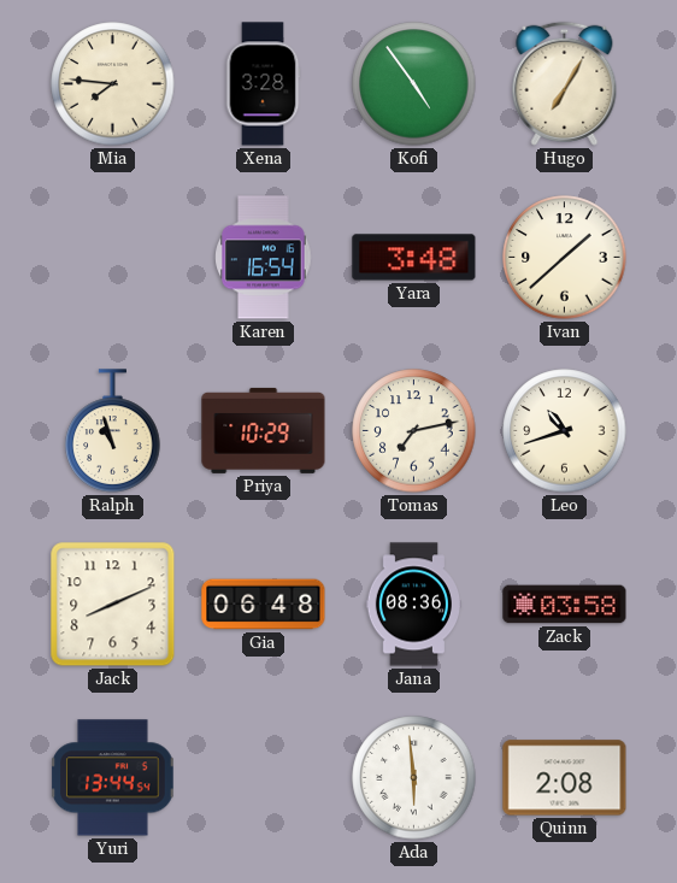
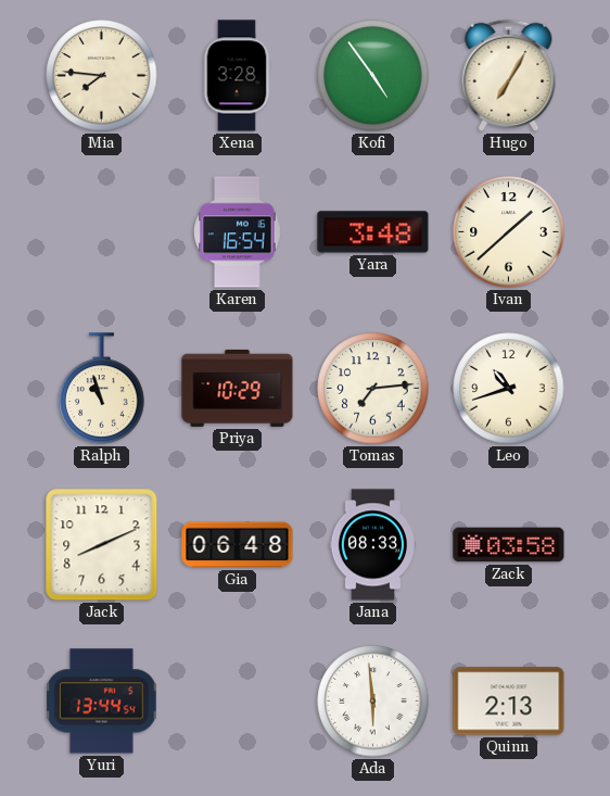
Tomas: 7:13 -> 7:14
Jana: 08:36 -> 08:33
Quinn: 2:08 -> 2:13
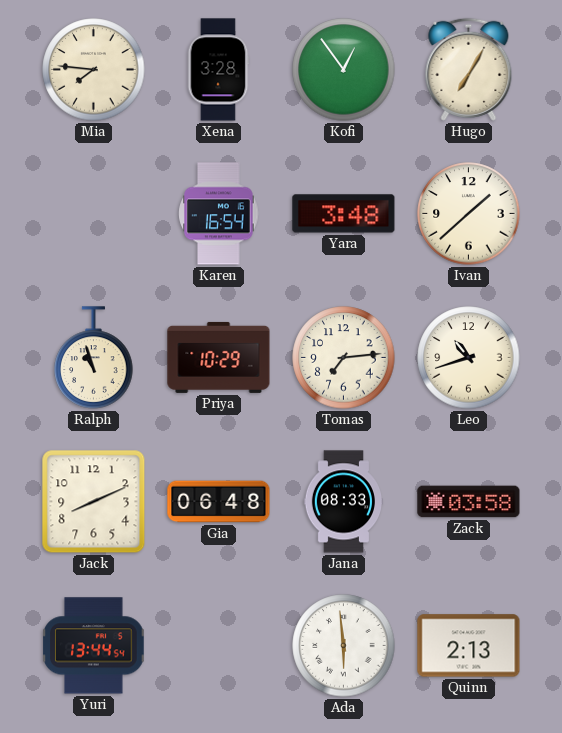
Kofi: 4:54 -> 12:54
